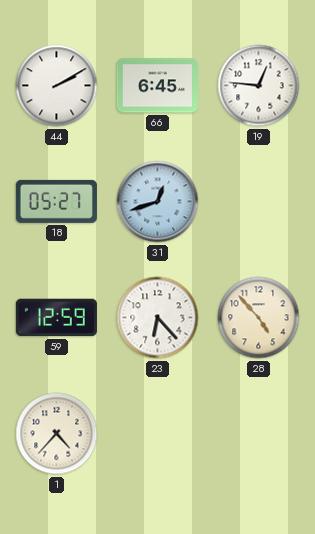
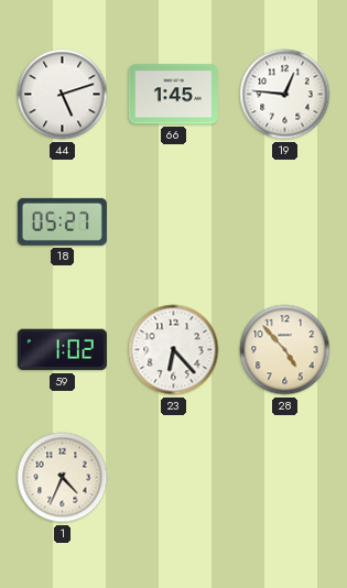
44: 2:10 -> 5:12
66: 6:45 -> 1:45
31: 12:42 -> none
59: 12:59 -> 1:02
1: 4:37 -> 4:34
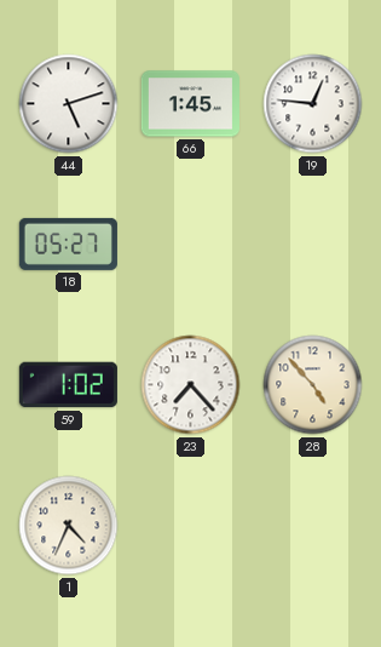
23: 6:23 -> 7:23
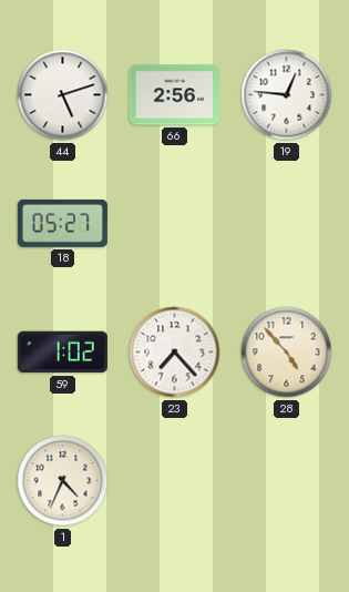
66: 1:45 -> 2:56
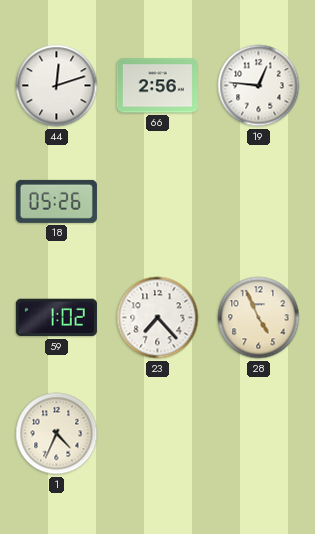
44: 5:12 -> 12:12
18: 05:27 -> 05:26
28: 4:53 -> 4:56
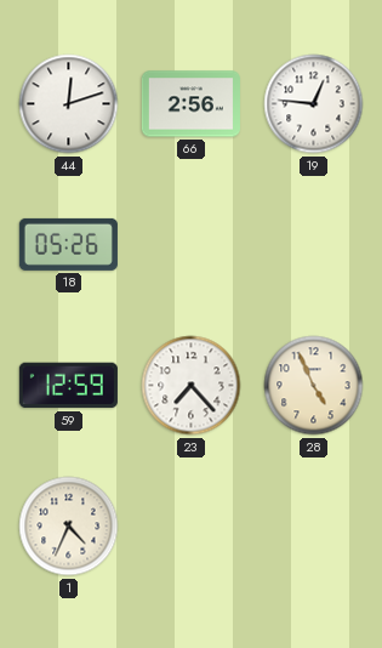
59: 1:02 -> 12:59
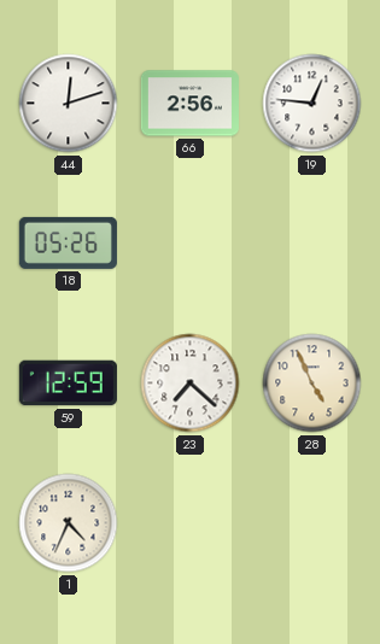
23: 7:23 -> 7:22
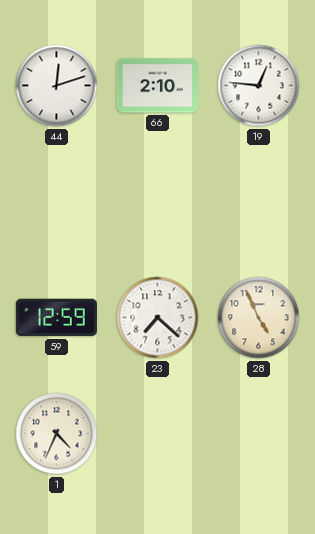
66: 2:56 -> 2:10
18: 05:26 -> none
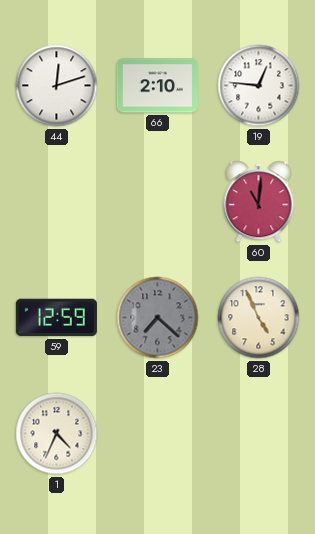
60: none -> 11:01
23 dial: white -> grey
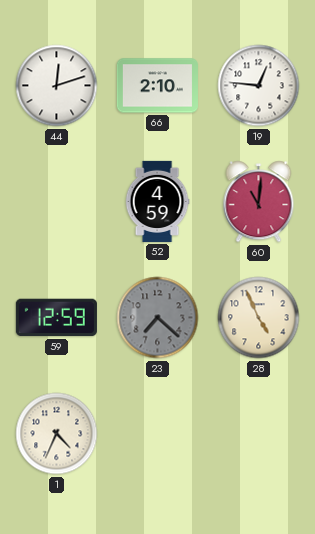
52: none -> 4:59
